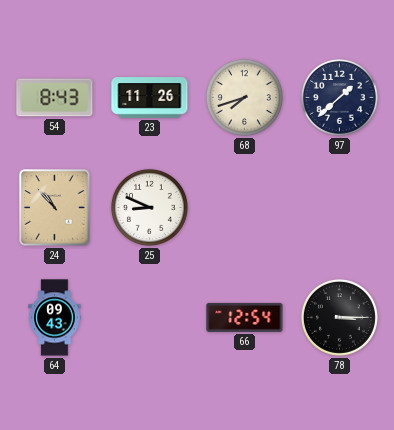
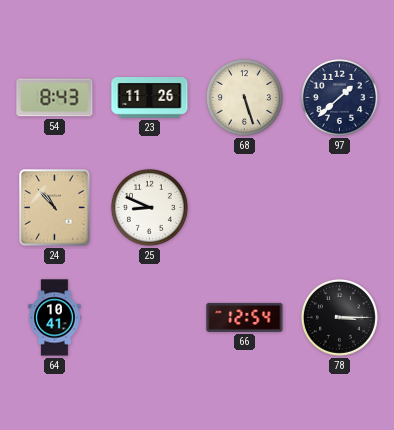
68: 7:42 -> 5:27
64: 09:43 -> 10:41
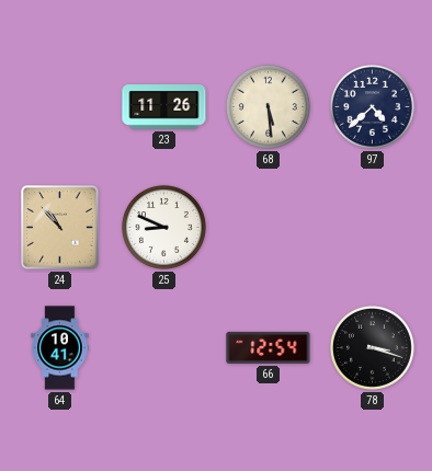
54: 8:43 -> none
68: 5:27 -> 5:29
97: 1:38 -> 4:38
78: 3:15 -> 3:18
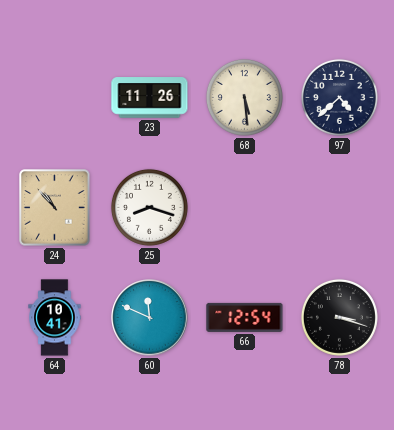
25: 8:49 -> 8:18
60: none -> 11:49
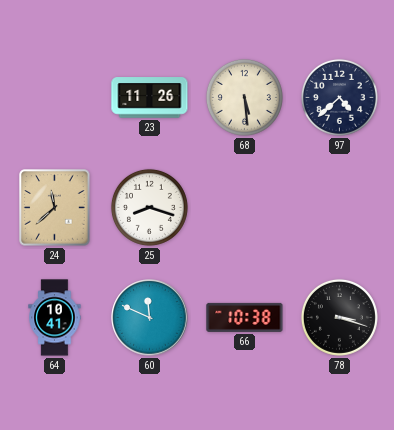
24: 10:53 -> 11:38
66: 12:54 -> 10:38
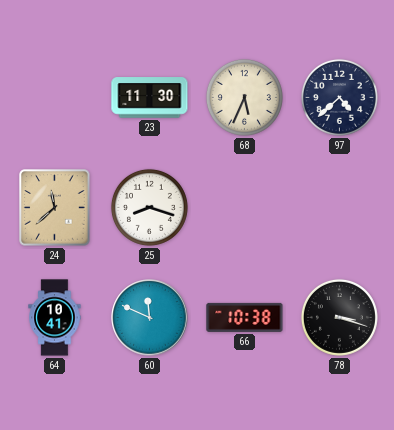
23: 11:26 -> 11:30
68: 5:29 -> 5:34
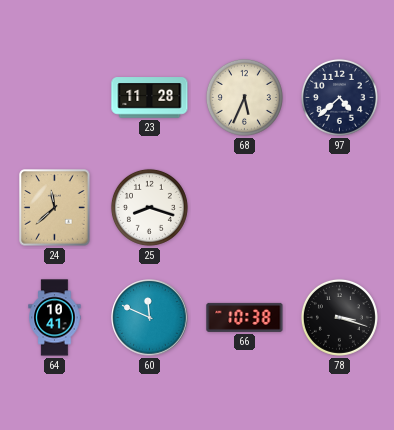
23: 11:30 -> 11:28
